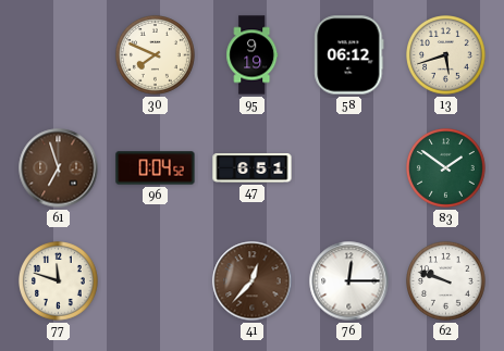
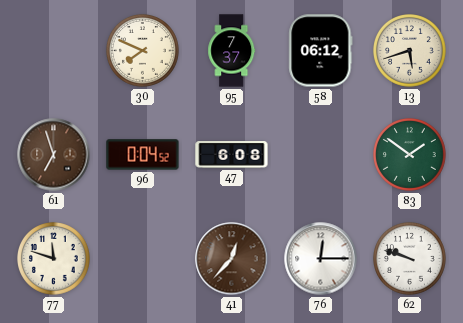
95: 9:19 -> 7:37
47: 6:51 -> 6:08
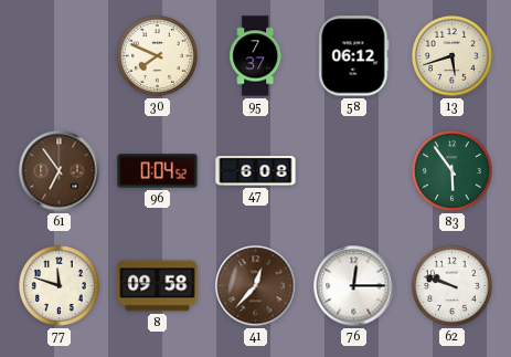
61: 6:57 -> 6:54
83: 1:51 -> 5:54
8: none -> 09:58
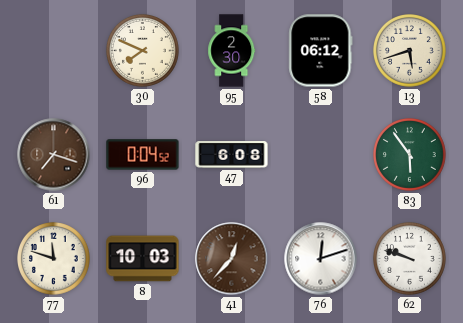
95: 7:37 -> 2:30
61: 6:54 -> 7:18
8: 09:58 -> 10:03
76: 12:15 -> 12:12
